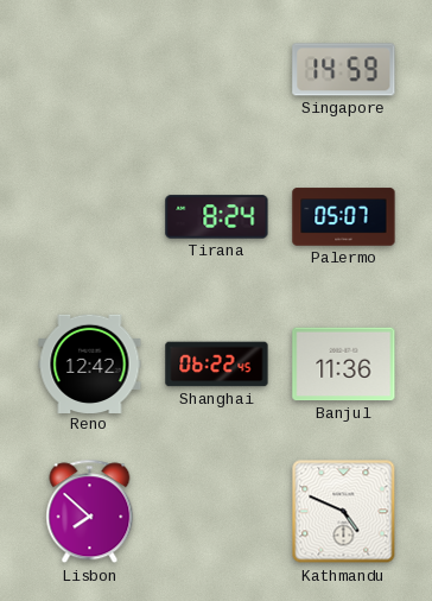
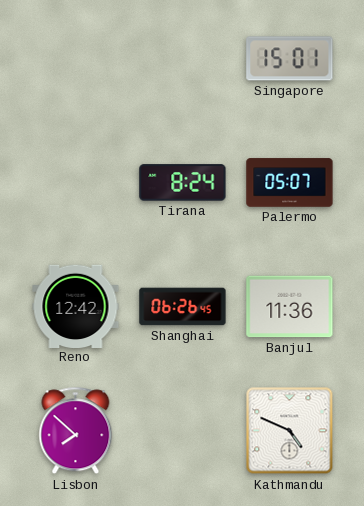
Singapore: 14:59 -> 15:01
Shanghai: 06:22 -> 06:26
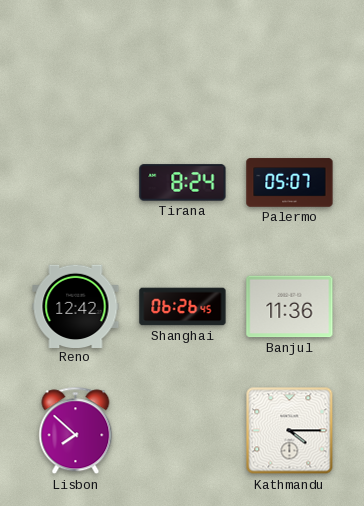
Singapore: 15:01 -> none
Kathmandu: 4:49 -> 4:15
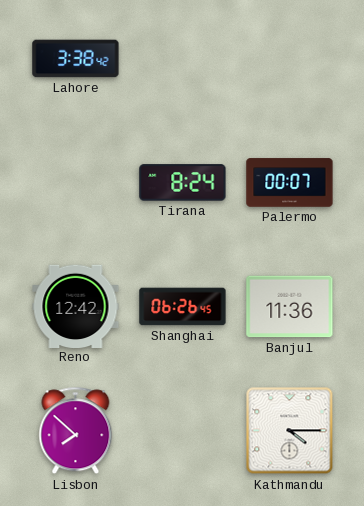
Lahore: none -> 3:38
Palermo: 05:07 -> 00:07
